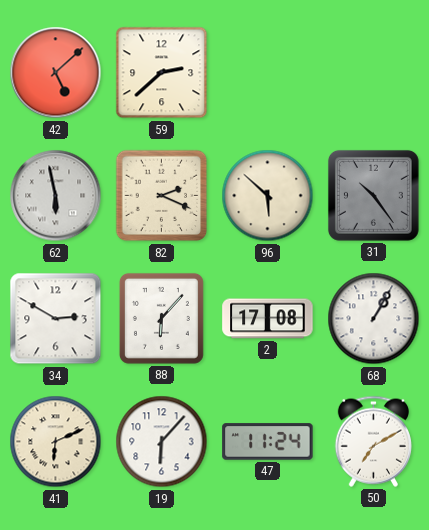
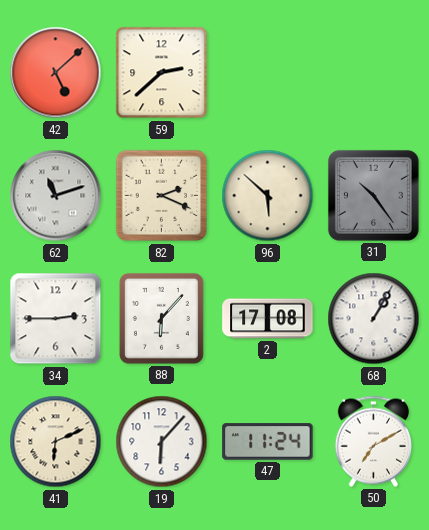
62: 5:58 -> 11:12
34: 2:50 -> 2:45
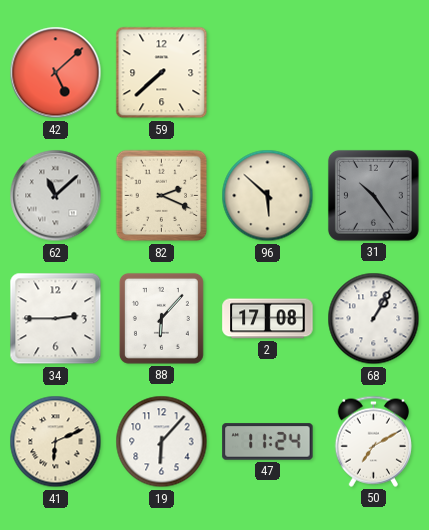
59: 2:38 -> 7:38
62: 11:12 -> 11:08
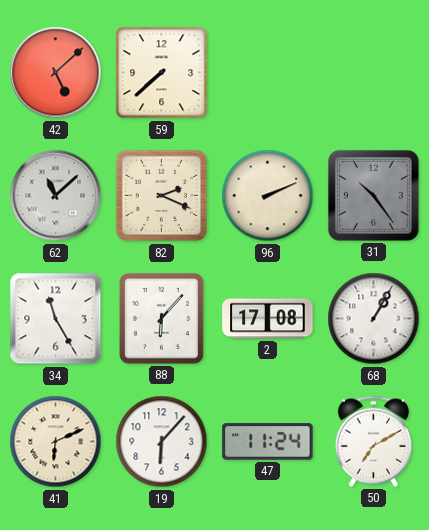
96: 5:52 -> 2:11
34: 2:45 -> 11:25
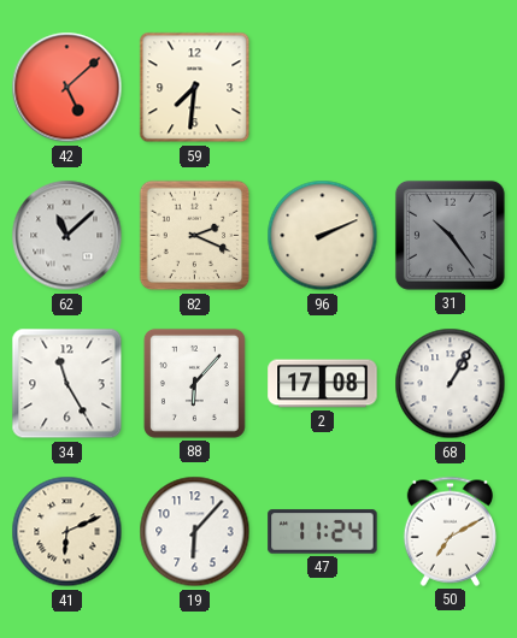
59: 7:38 -> 7:31
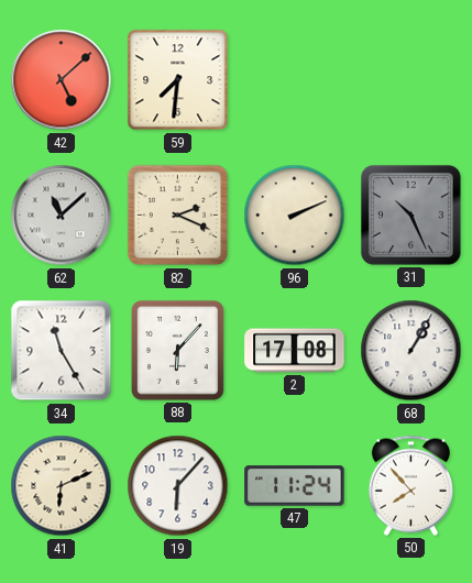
31: 10:24 -> 10:26
50: 7:10 -> 7:53
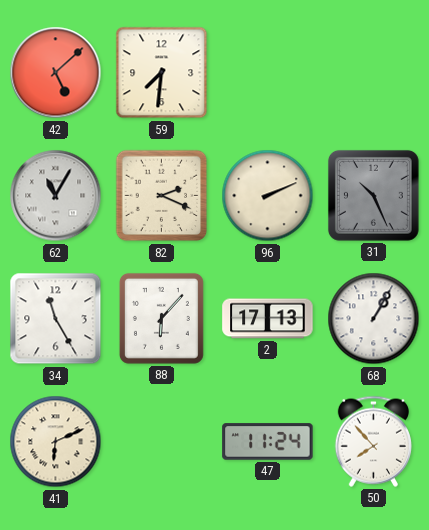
62: 11:08 -> 11:05
2: 17:08 -> 17:13
19: 6:07 -> none
